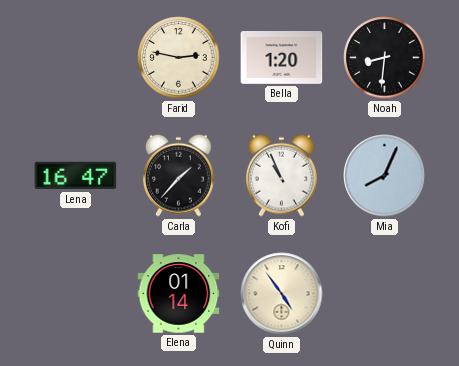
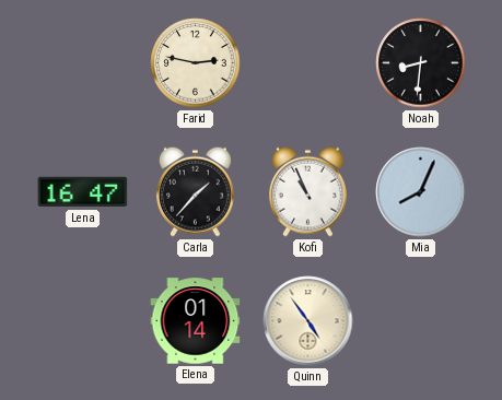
Bella: 1:20 -> none
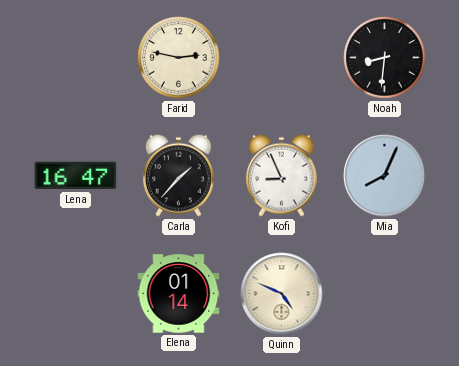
Kofi: 10:56 -> 8:56
Quinn: 4:54 -> 4:49
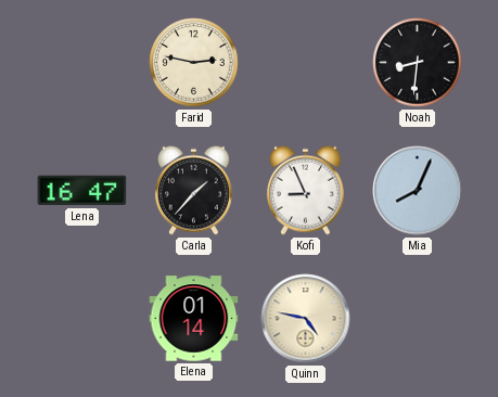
Quinn: 4:49 -> 4:47
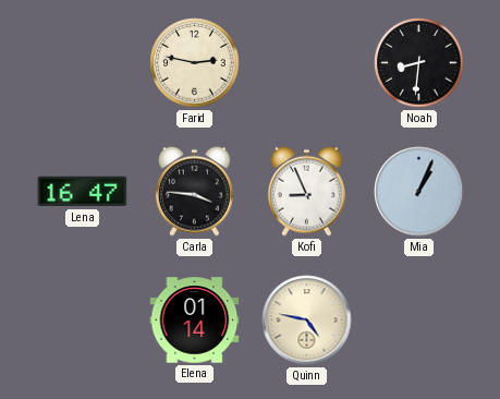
Carla: 1:37 -> 3:46
Mia: 8:04 -> 1:04
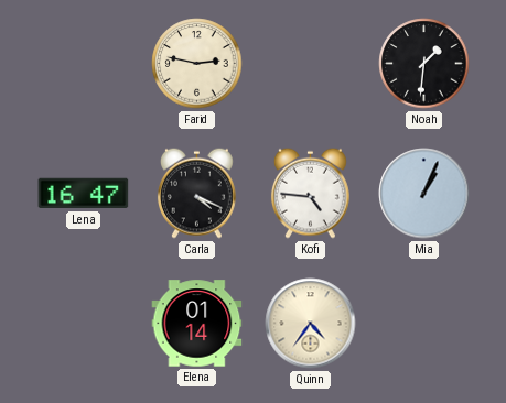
Noah: 8:31 -> 1:31
Carla: 3:46 -> 4:19
Kofi: 8:56 -> 4:46
Quinn: 4:47 -> 4:36
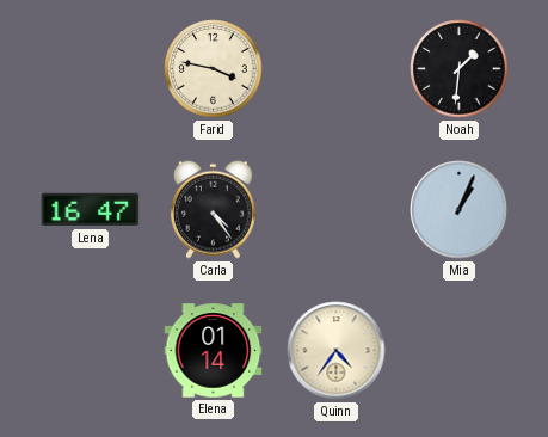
Farid: 2:47 -> 3:47
Carla: 4:19 -> 4:24
Kofi: 4:46 -> none
